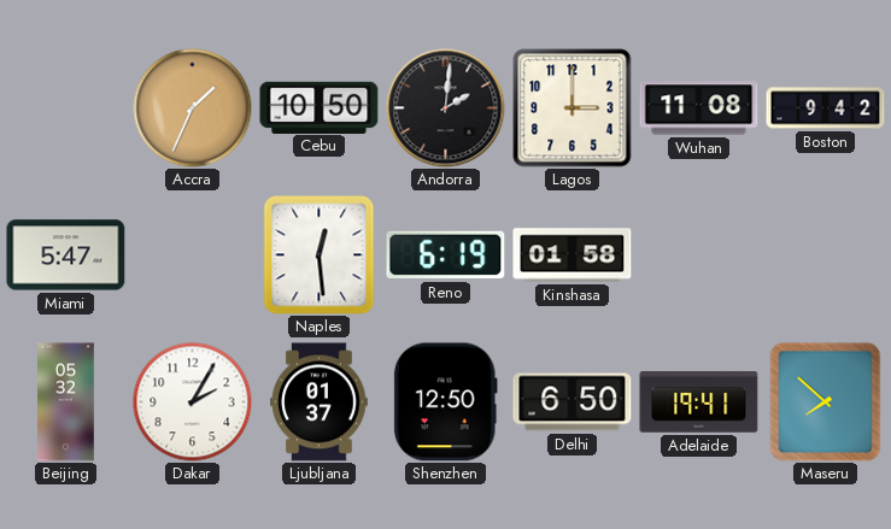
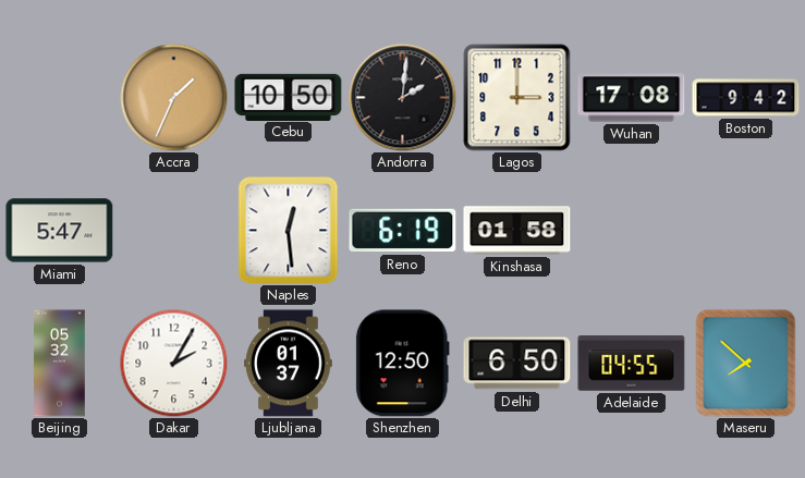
Wuhan: 11:08 -> 17:08
Adelaide: 19:41 -> 04:55
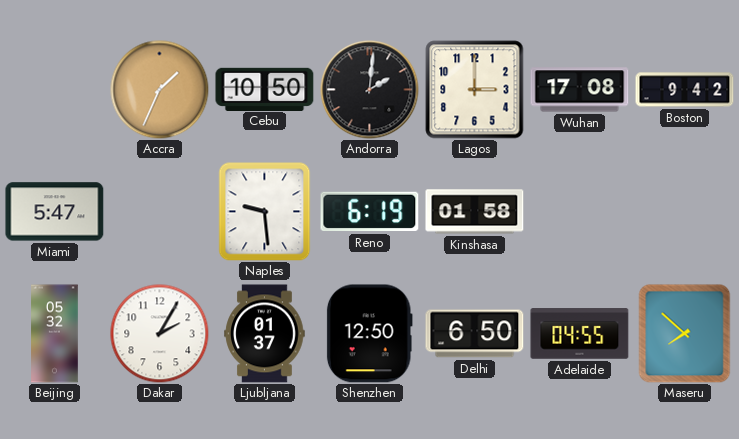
Naples: 12:29 -> 9:29
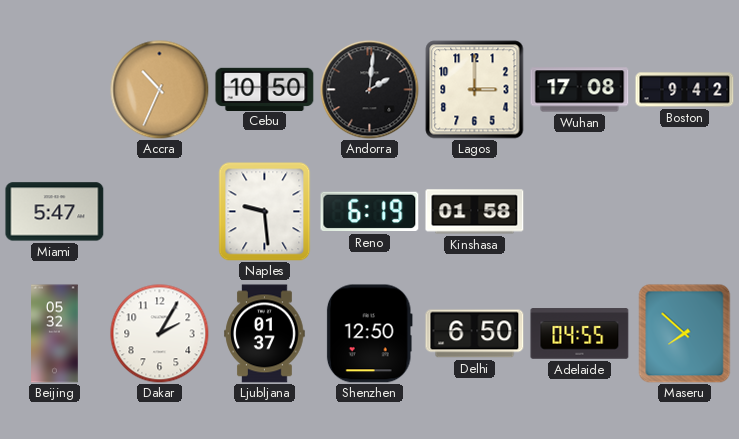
Accra: 1:34 -> 10:34
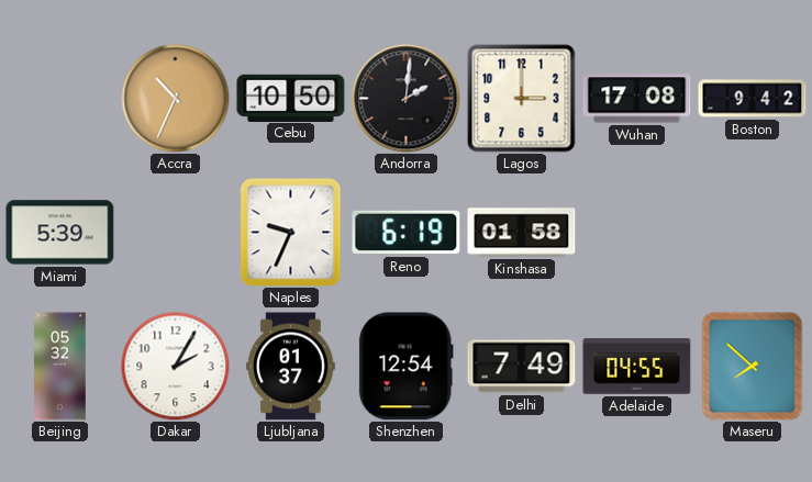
Miami: 5:47 -> 5:39
Naples: 9:29 -> 9:34
Shenzhen: 12:50 -> 12:54
Delhi: 6:50 -> 7:49
